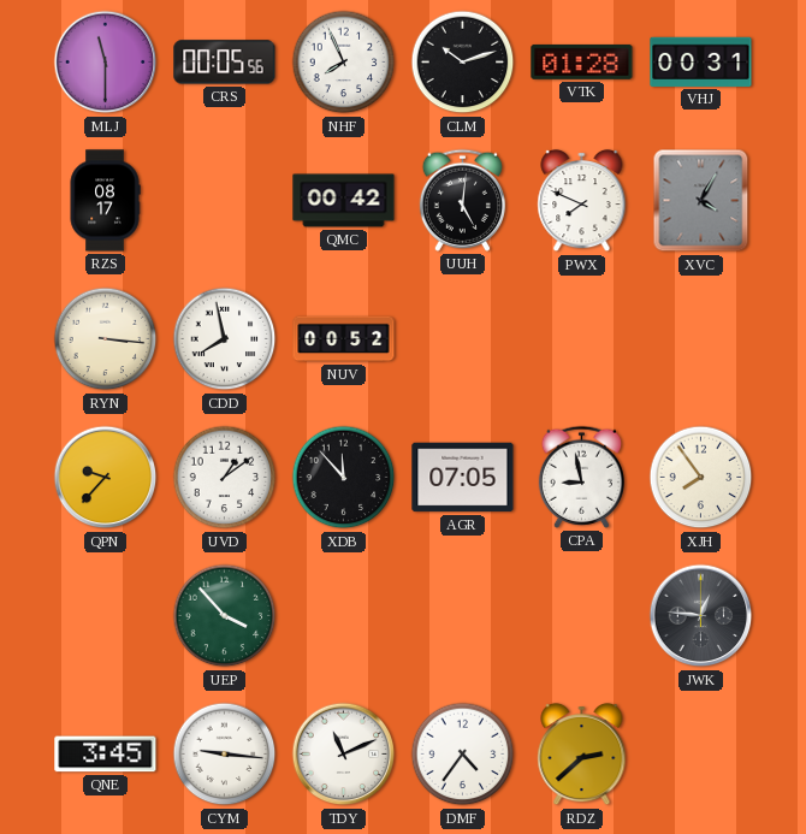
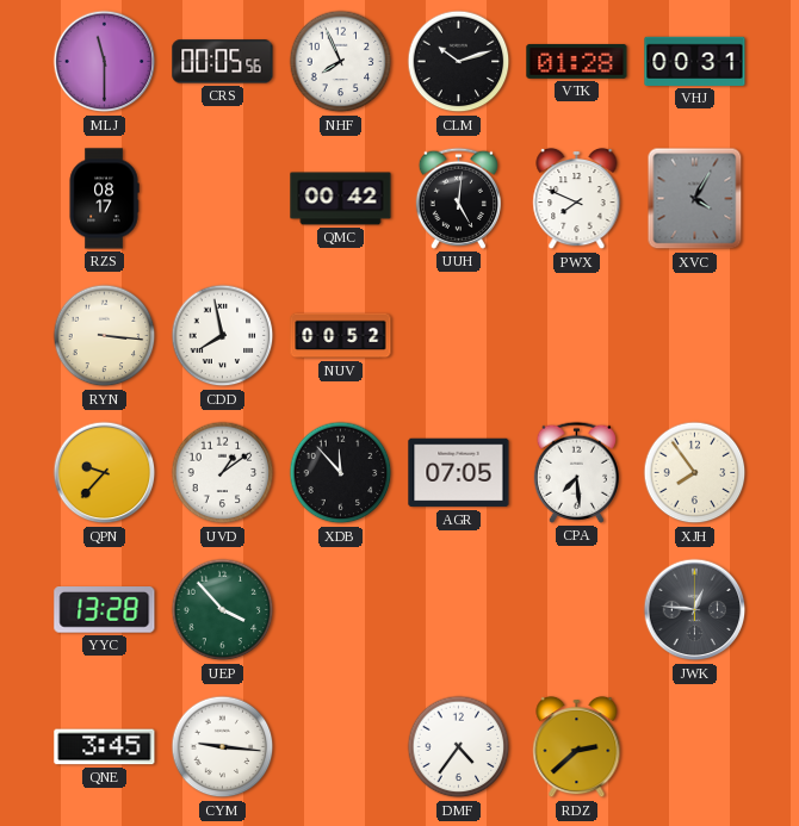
CPA: 8:58 -> 7:29
YYC: none -> 13:28
TDY: 11:11 -> none
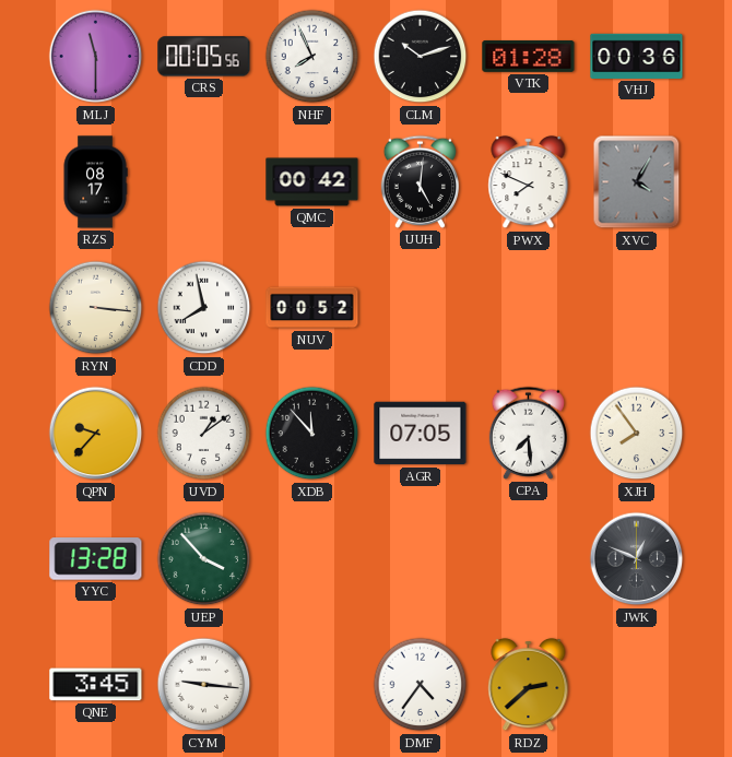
VHJ: 00:31 -> 00:36
JWK: 12:46 -> 12:49
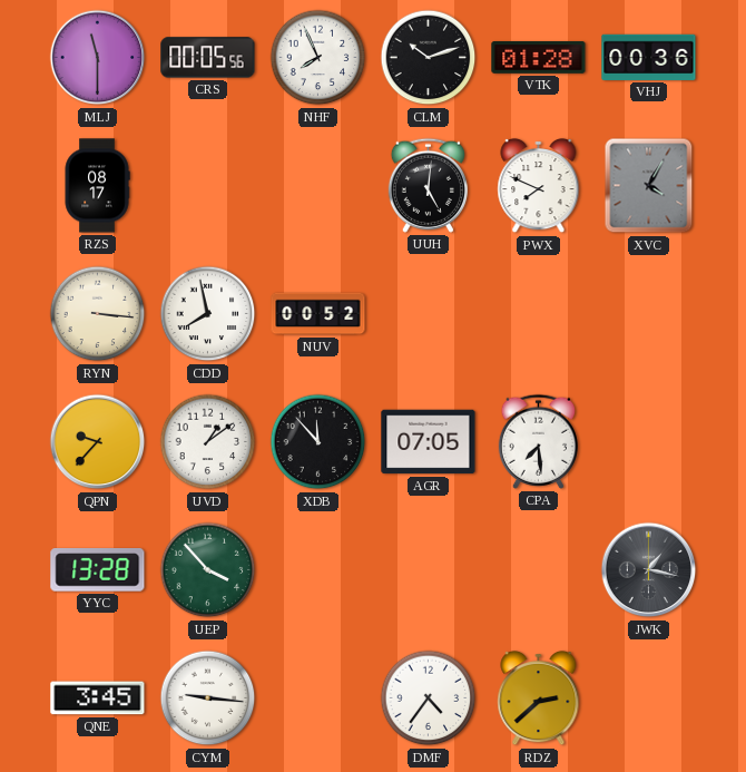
QMC: 00:42 -> none
XJH: 7:54 -> none
JWK: 12:49 -> 1:17
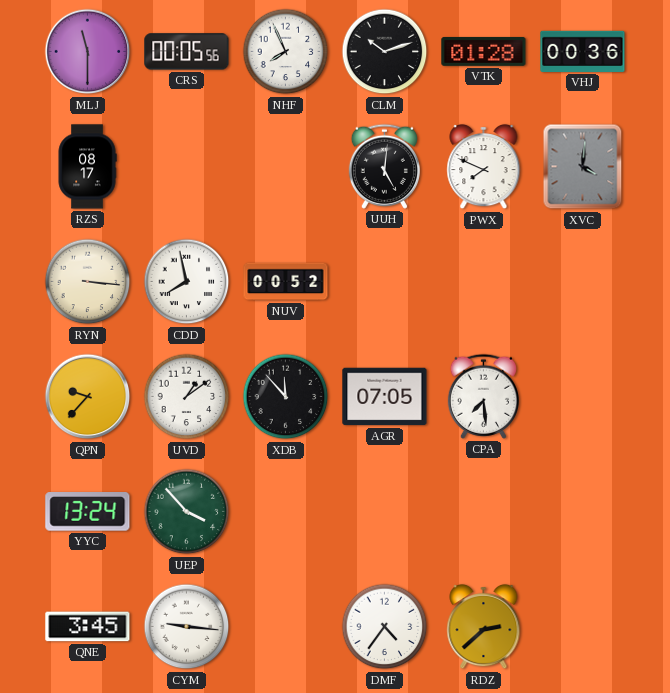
XVC: 4:05 -> 4:01
YYC: 13:28 -> 13:24
JWK: 1:17 -> none
